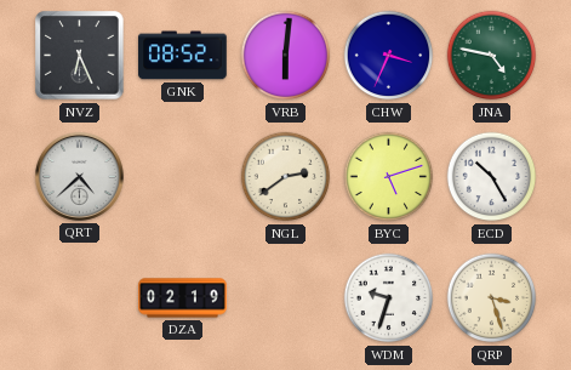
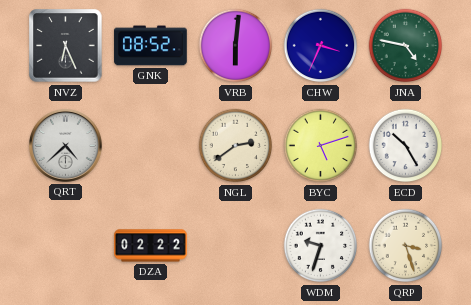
DZA: 02:19 -> 02:22
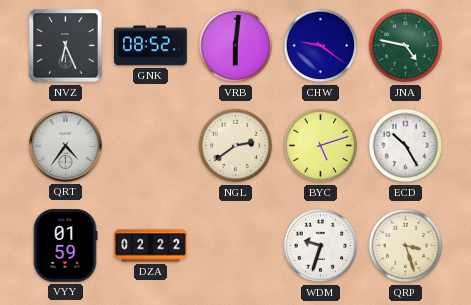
CHW: 3:34 -> 9:21
QRT: 4:38 -> 4:36
VYY: none -> 01:59
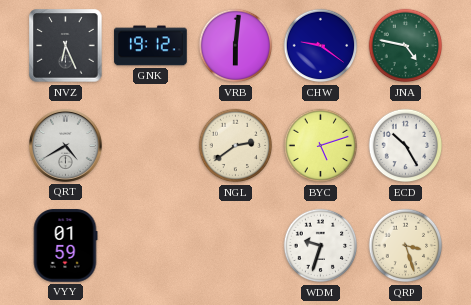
GNK: 08:52 -> 19:12
QRT: 4:36 -> 4:40
DZA: 02:22 -> none
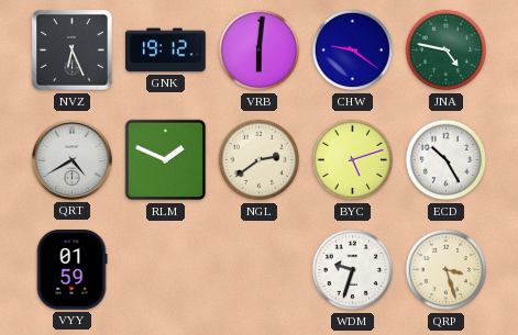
RLM: none -> 1:49
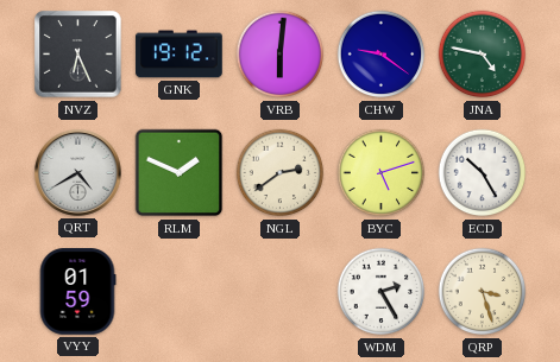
WDM: 9:33 -> 2:25
